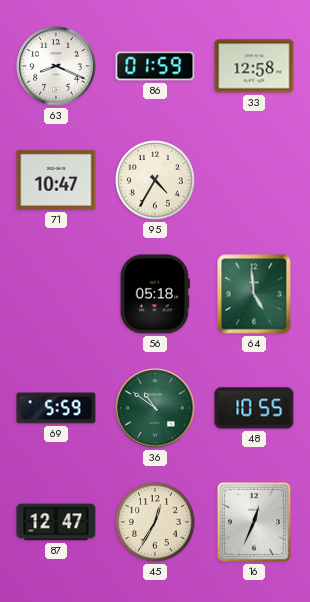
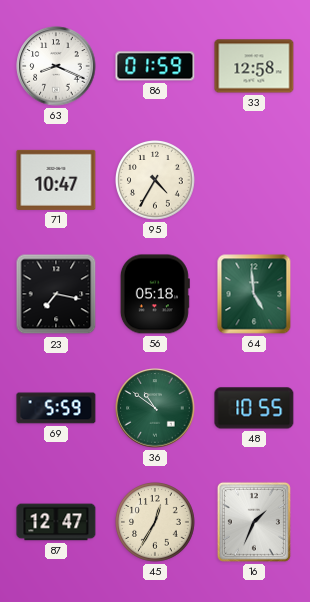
23: none -> 7:17
16: 12:34 -> 1:34
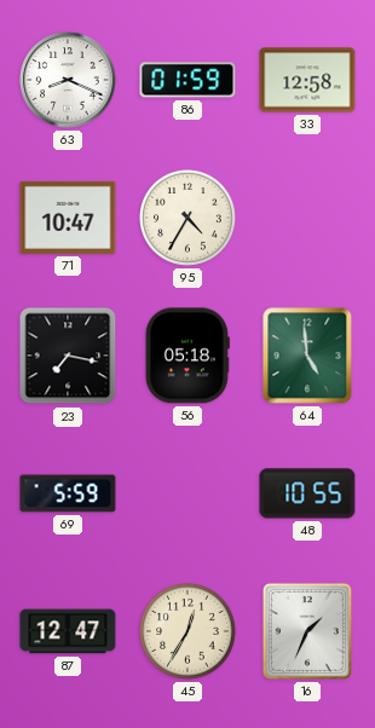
36: 10:51 -> none
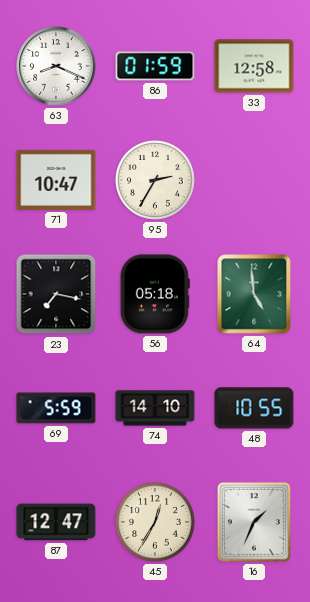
95: 4:35 -> 2:35
74: none -> 14:10
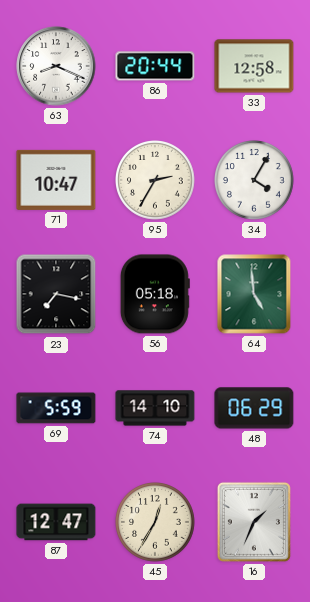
86: 01:59 -> 20:44
34: none -> 4:05
48: 10:55 -> 06:29
